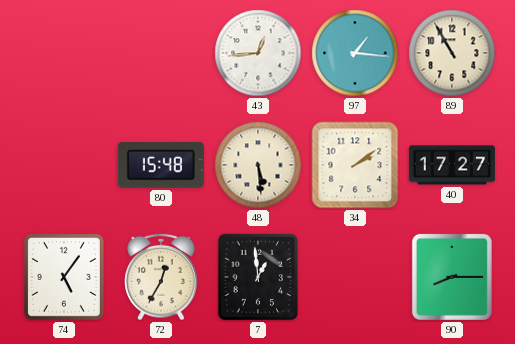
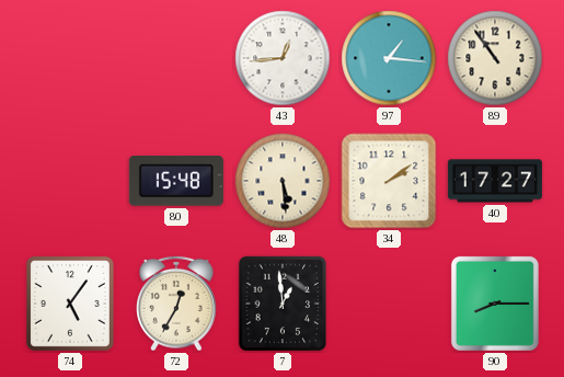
89: 10:55 -> 10:54
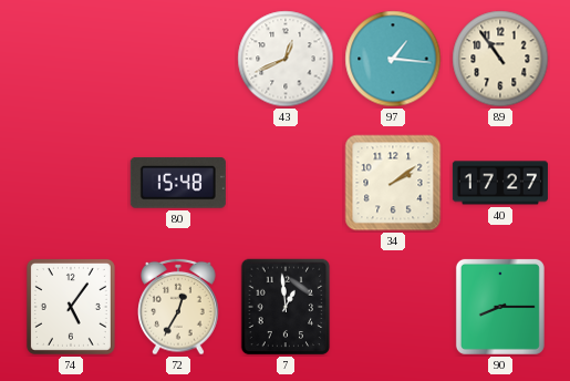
43: 12:44 -> 12:41
48: 5:29 -> none
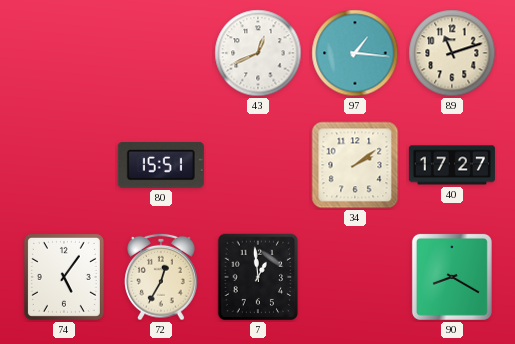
89: 10:54 -> 11:12
80: 15:48 -> 15:51
90: 8:15 -> 8:20
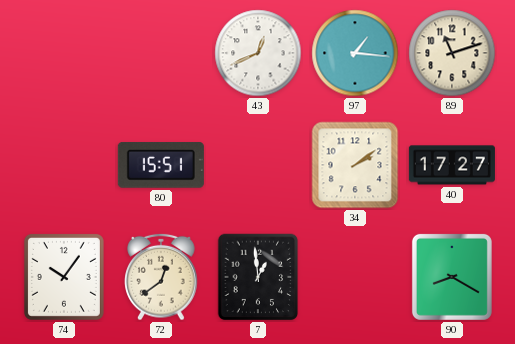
74: 5:06 -> 10:06
72: 12:35 -> 12:39
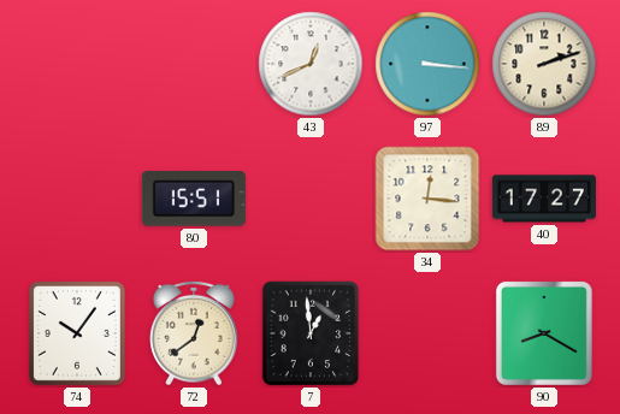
97: 1:16 -> 3:16
89: 11:12 -> 2:12
34: 2:09 -> 12:16
